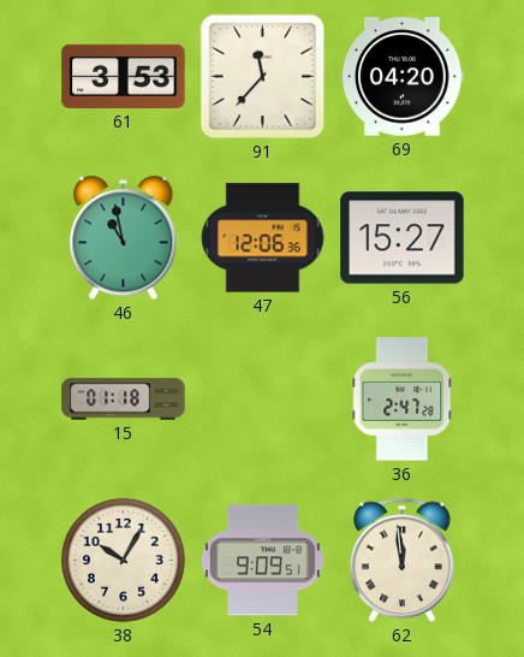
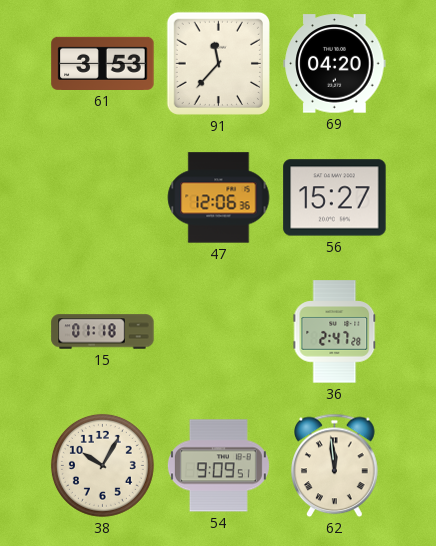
46: 10:58 -> none
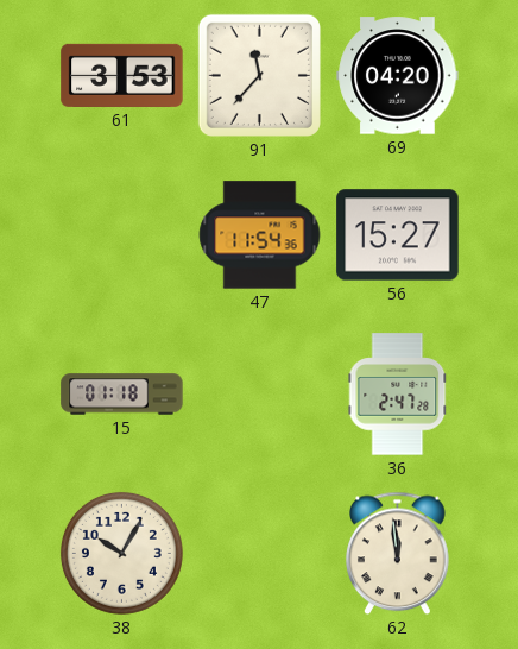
47: 12:06 -> 11:54
54: 9:09 -> none
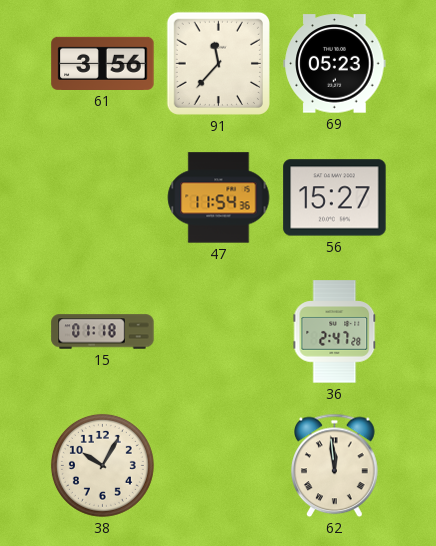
61: 3:53 -> 3:56
69: 04:20 -> 05:23
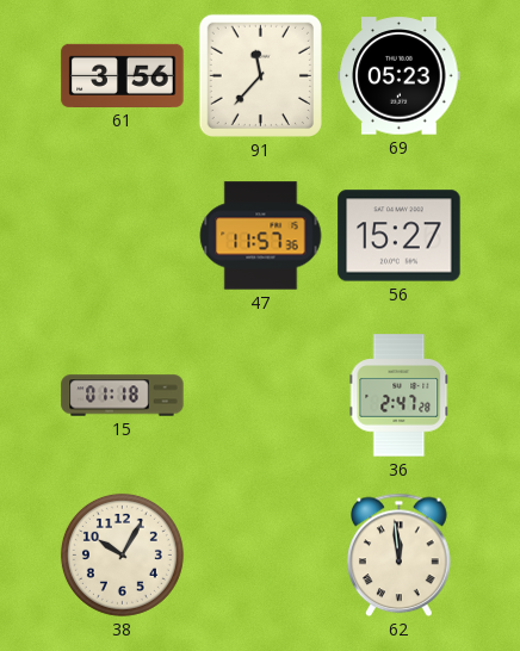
47: 11:54 -> 11:57
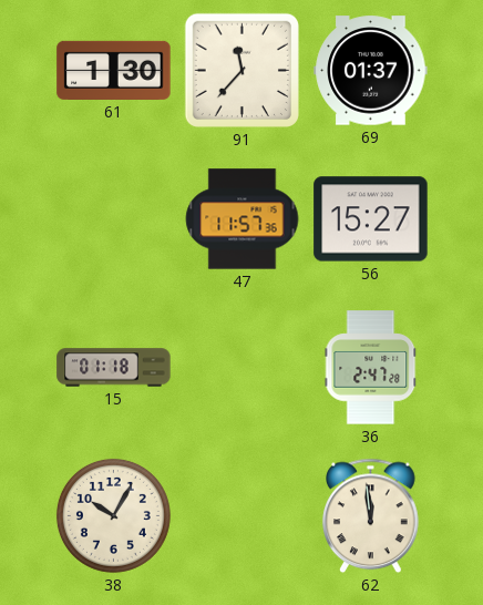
61: 3:56 -> 1:30
69: 05:23 -> 01:37
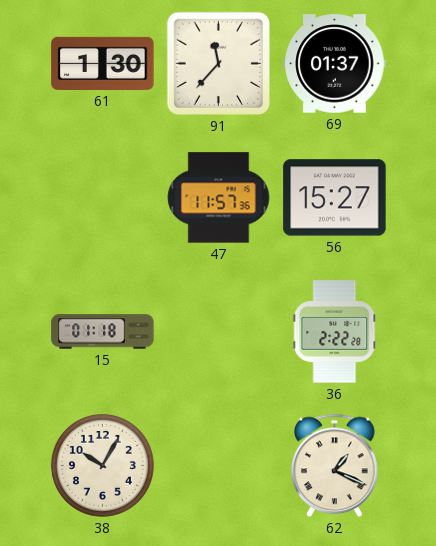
36: 2:47 -> 2:22
62: 11:59 -> 1:19
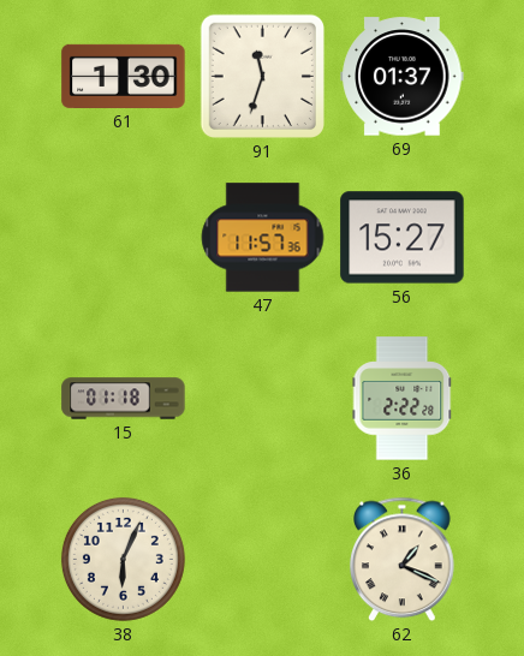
91: 11:37 -> 11:33
38: 10:05 -> 6:04
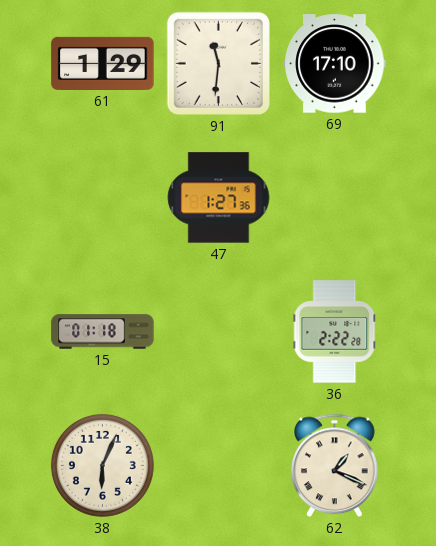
61: 1:30 -> 1:29
91: 11:33 -> 11:31
69: 01:37 -> 17:10
47: 11:57 -> 1:27
56: 15:27 -> none
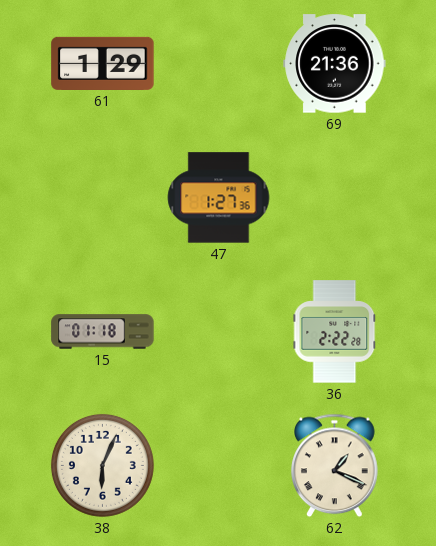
91: 11:31 -> none
69: 17:10 -> 21:36
